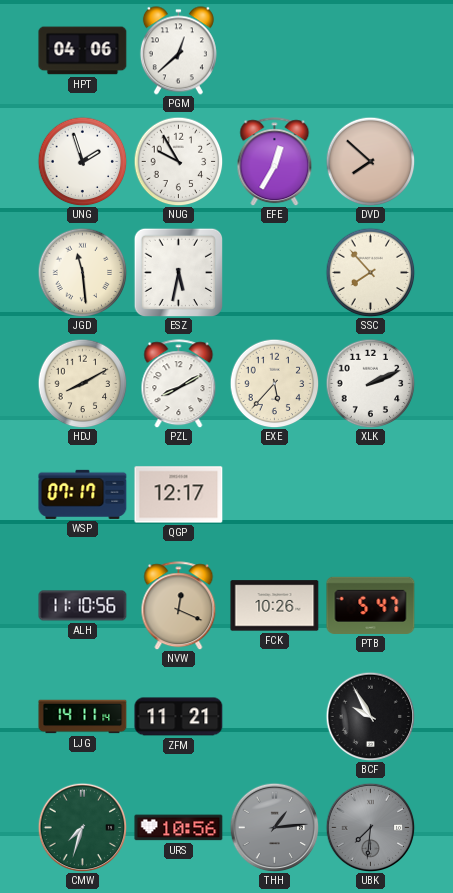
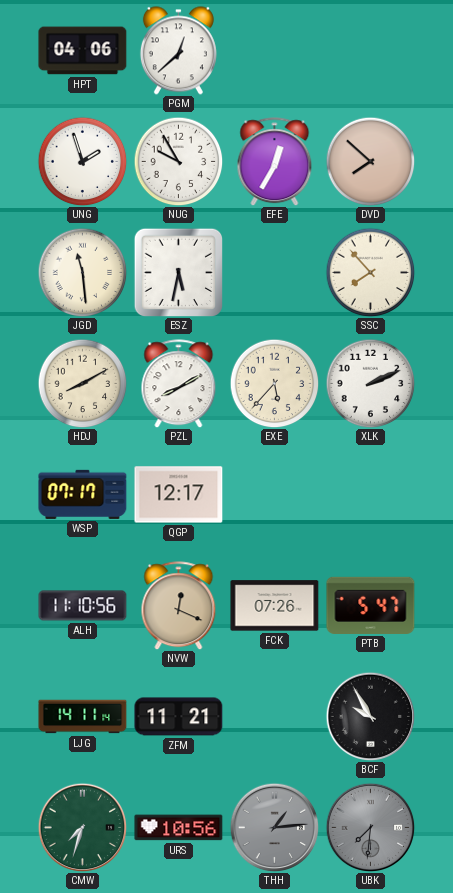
FCK: 10:26 -> 07:26
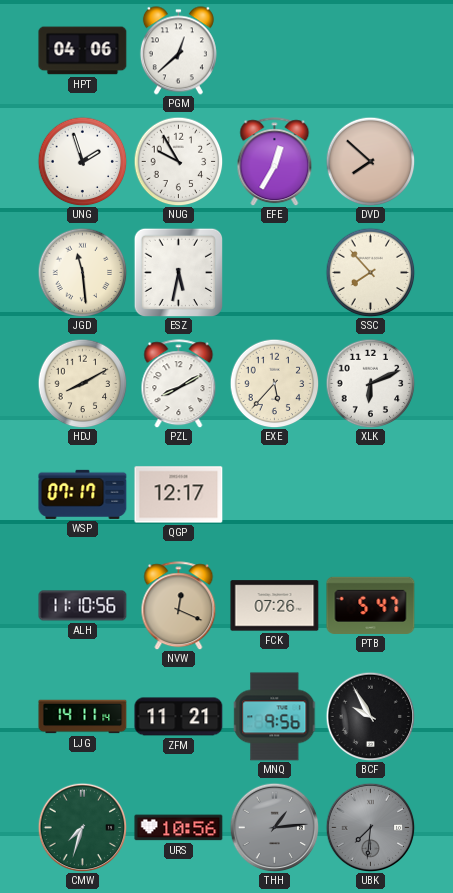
XLK: 2:11 -> 6:11
MNQ: none -> 9:56
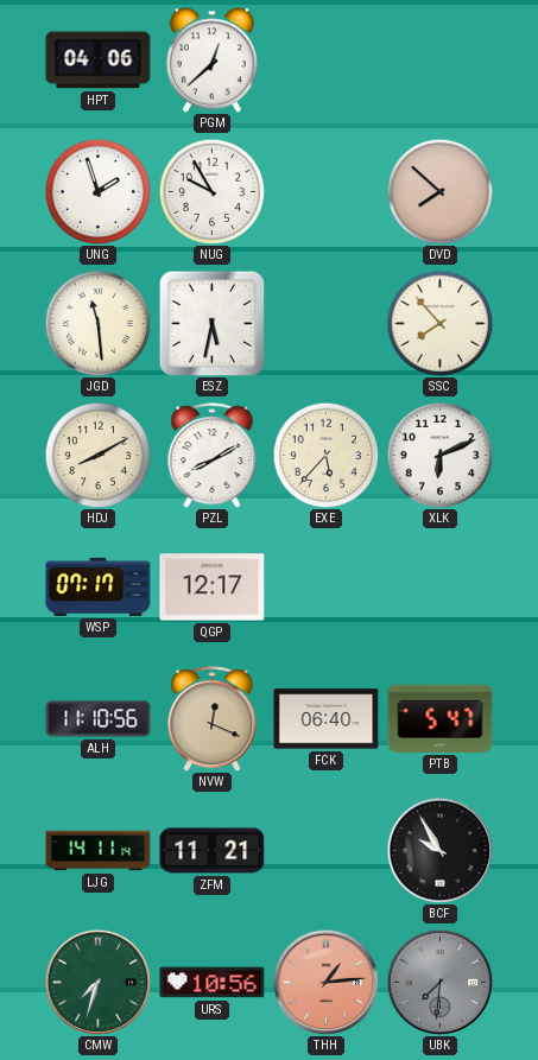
EFE: 12:35 -> none
FCK: 07:26 -> 06:40
MNQ: 9:56 -> none
THH dial: grey -> salmon
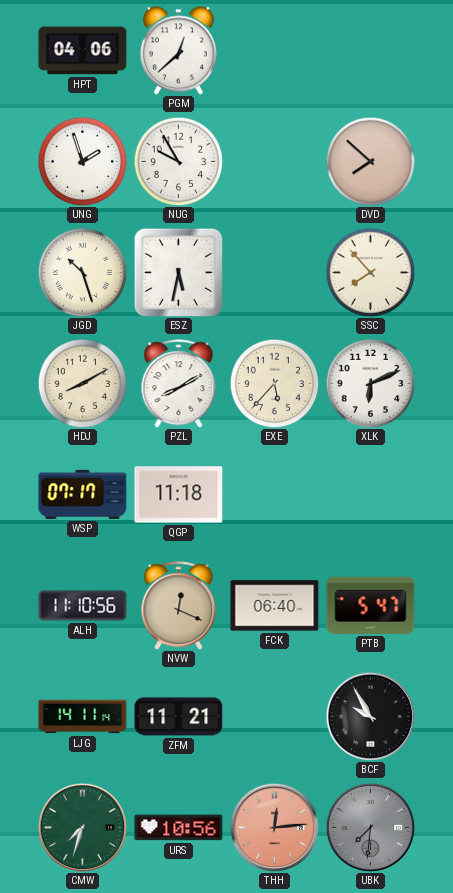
JGD: 11:29 -> 10:27
QGP: 12:17 -> 11:18
THH: 1:14 -> 12:14
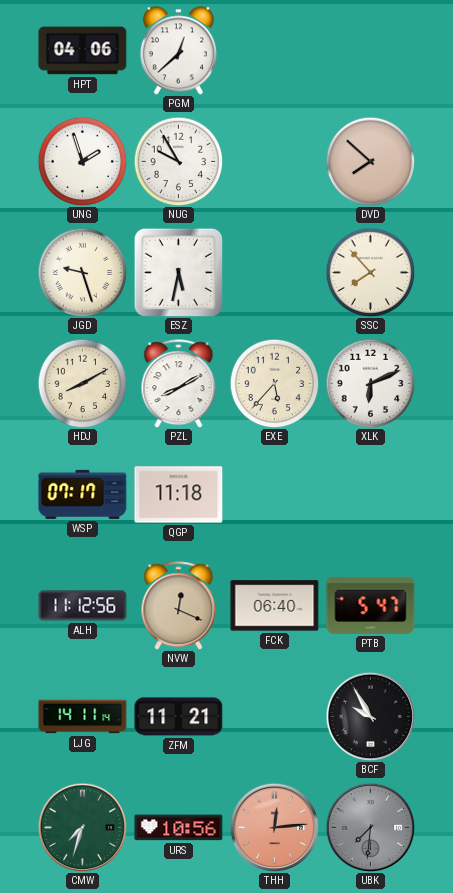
JGD: 10:27 -> 9:27
ALH: 11:10 -> 11:12
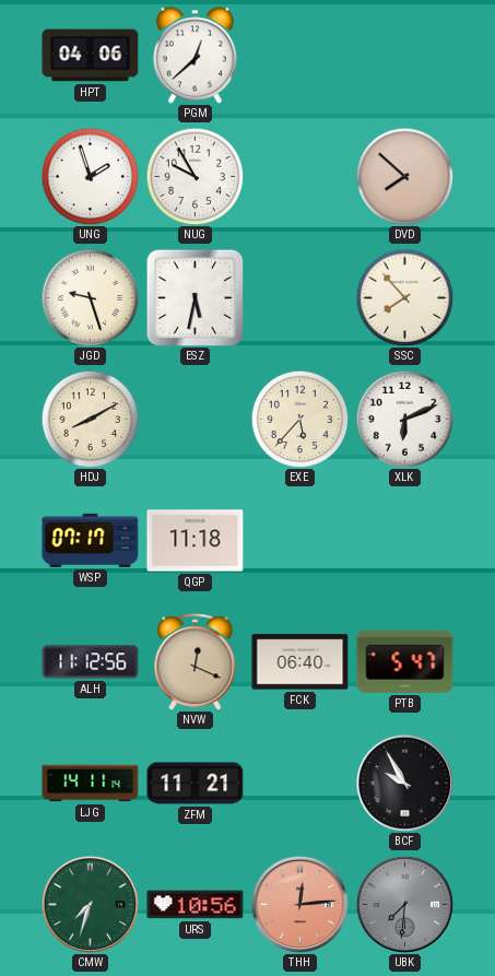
PZL: 8:10 -> none
